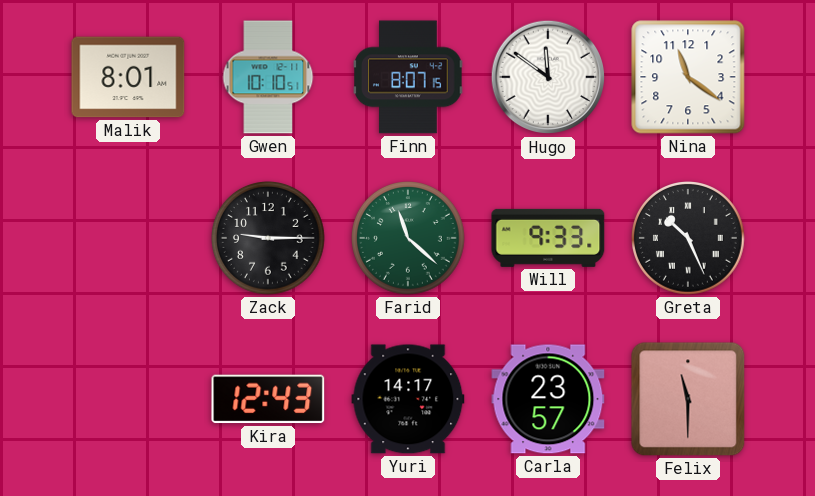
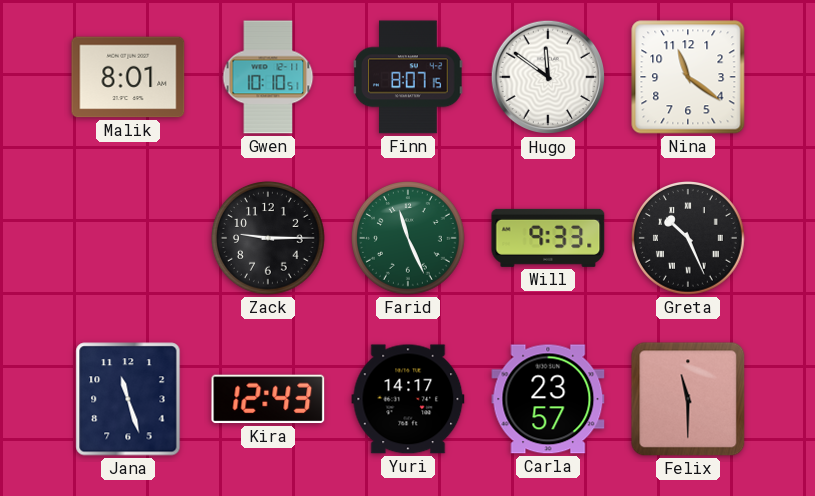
Farid: 11:22 -> 11:26
Jana: none -> 11:27
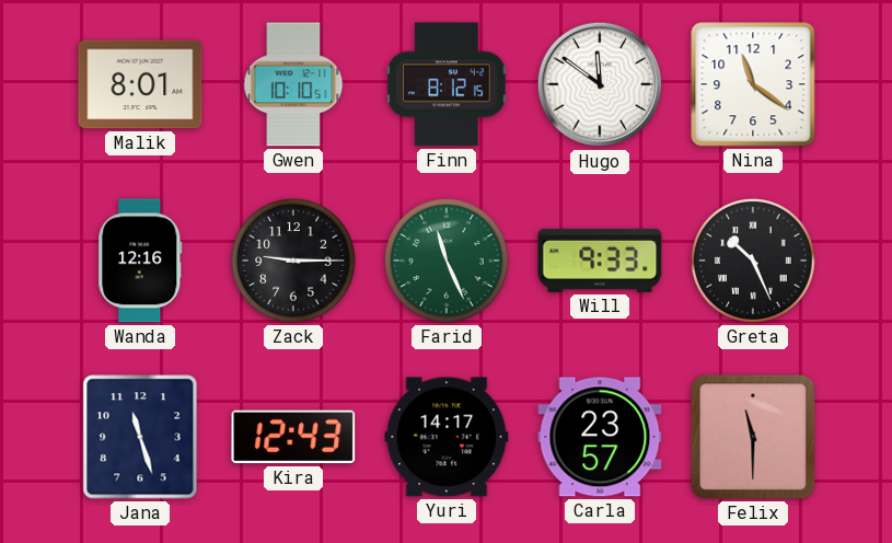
Finn: 8:07 -> 8:12
Wanda: none -> 12:16
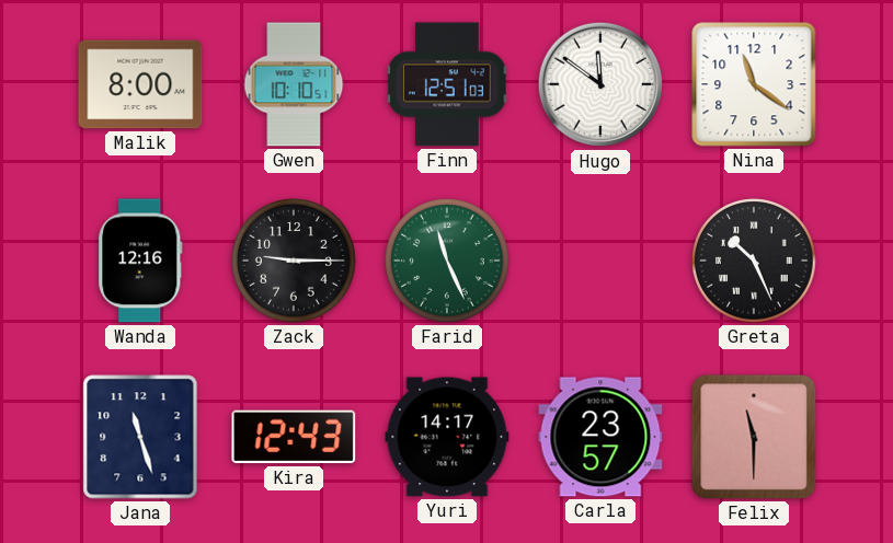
Malik: 8:01 -> 8:00
Finn: 8:12 -> 12:51
Will: 9:33 -> none
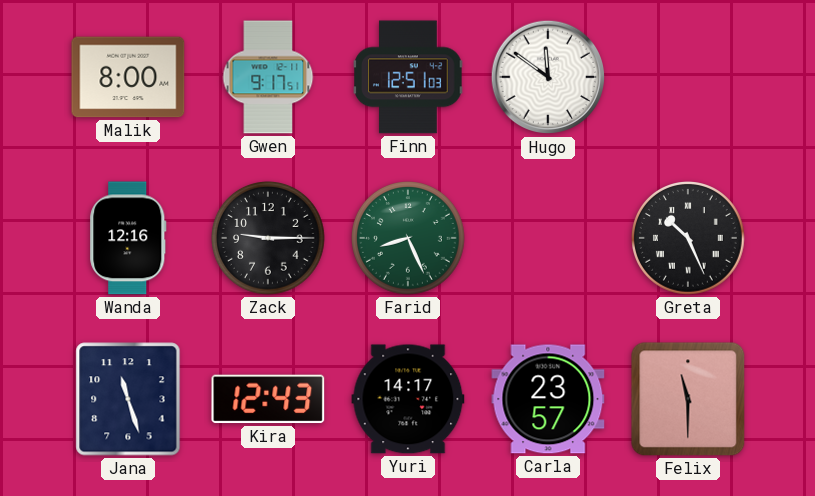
Gwen: 10:10 -> 9:17
Nina: 11:21 -> none
Farid: 11:26 -> 8:26
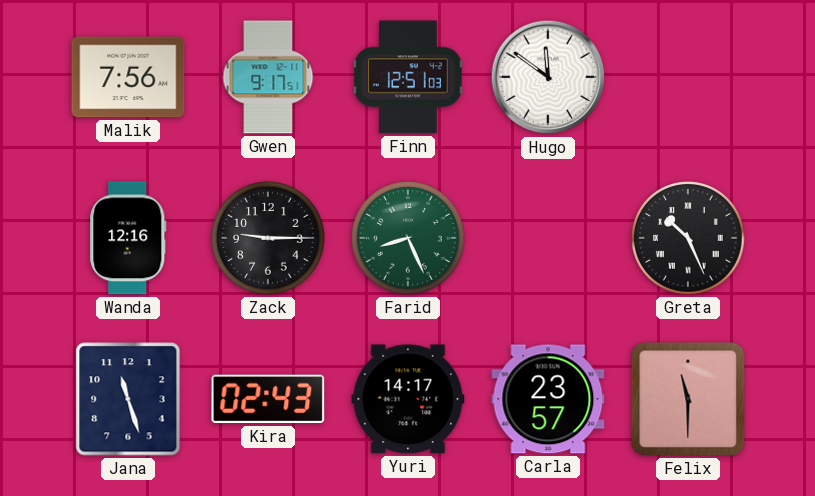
Malik: 8:00 -> 7:56
Kira: 12:43 -> 02:43
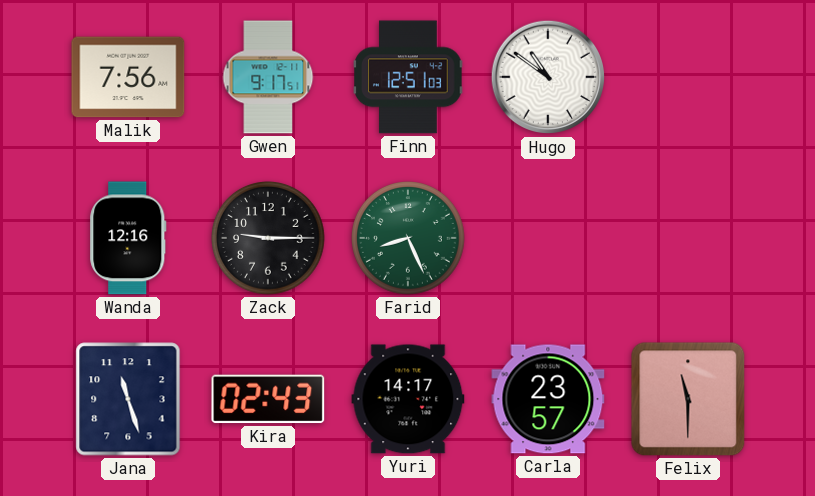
Hugo: 11:51 -> 10:51
Greta: 10:26 -> none
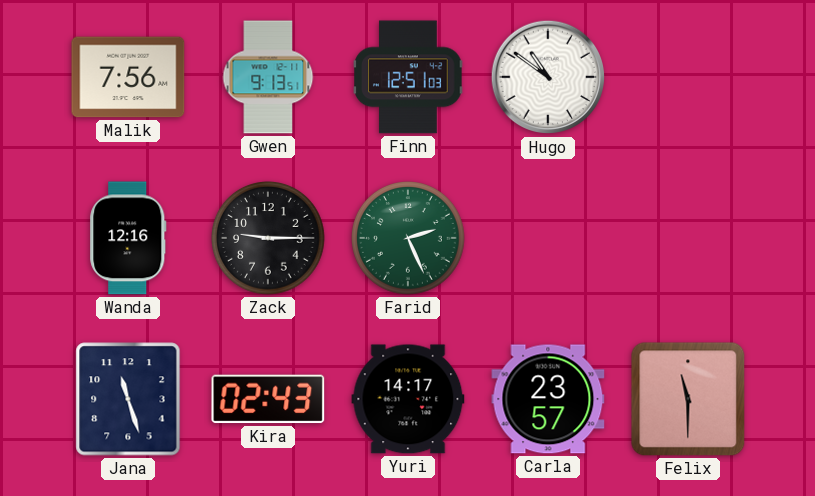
Gwen: 9:17 -> 9:13
Farid: 8:26 -> 2:26
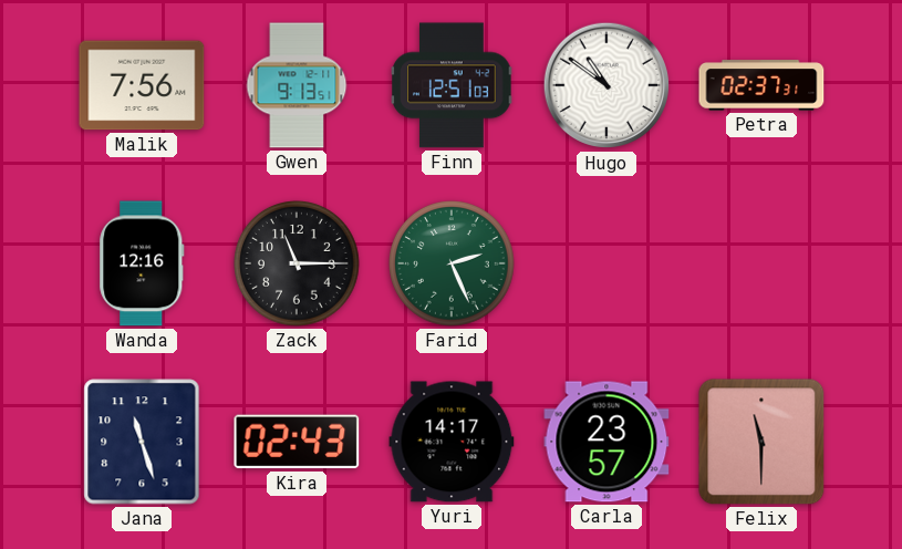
Petra: none -> 02:37
Zack: 9:15 -> 11:15
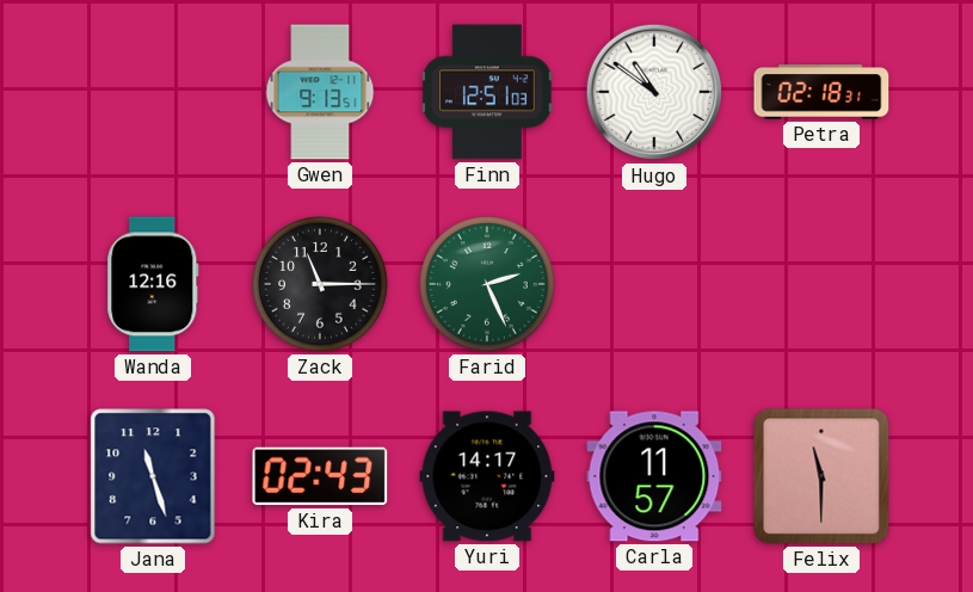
Malik: 7:56 -> none
Petra: 02:37 -> 02:18
Carla: 23:57 -> 11:57
